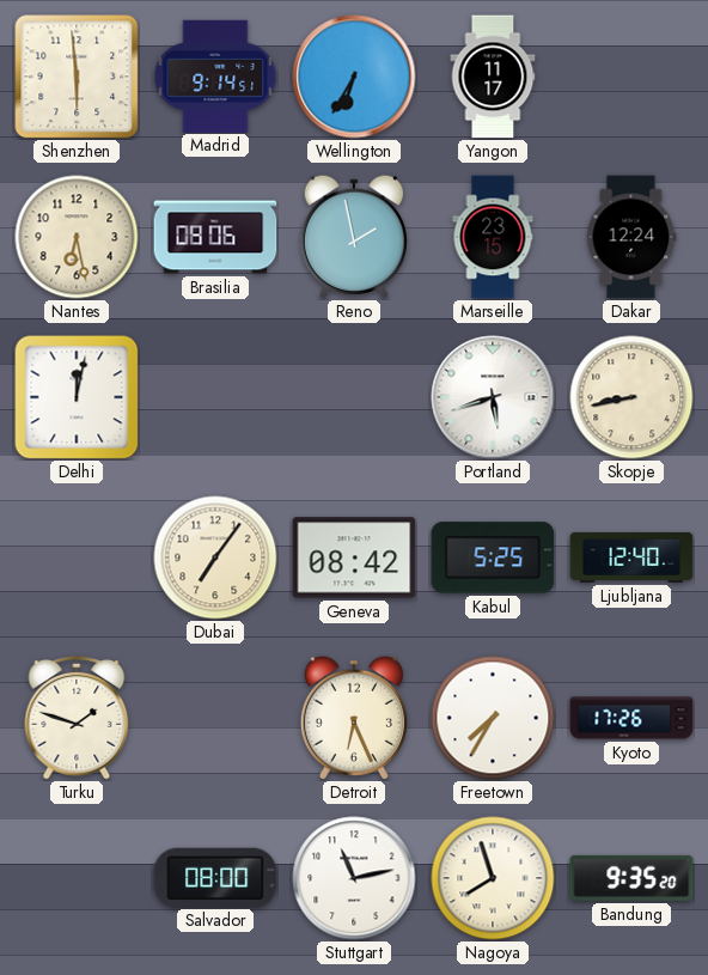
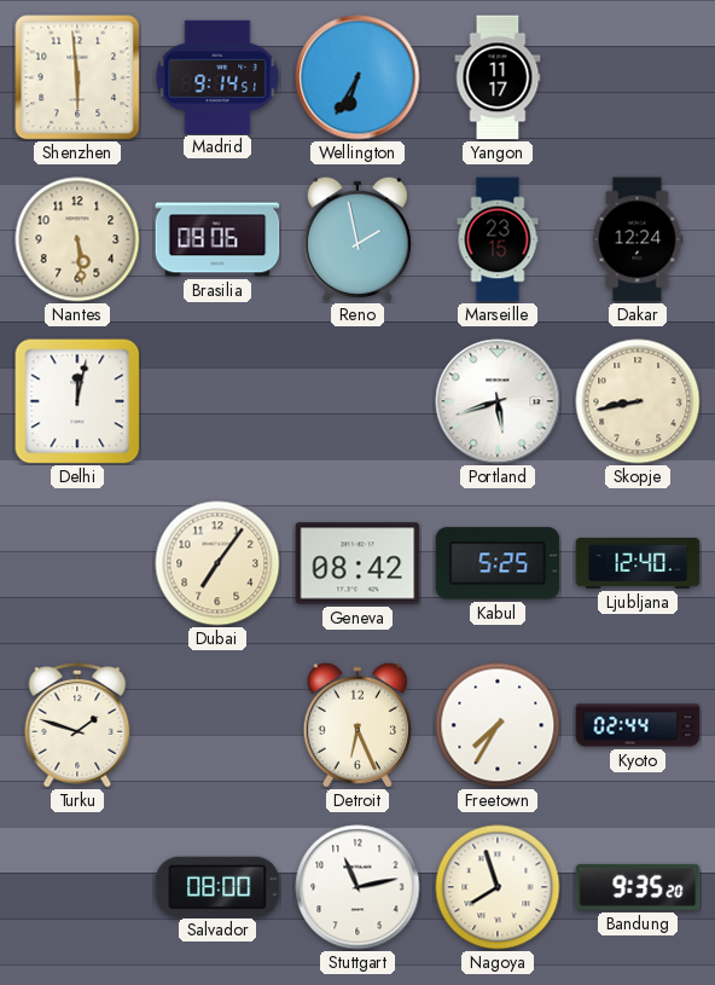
Nantes: 6:28 -> 5:29
Kyoto: 17:26 -> 02:44
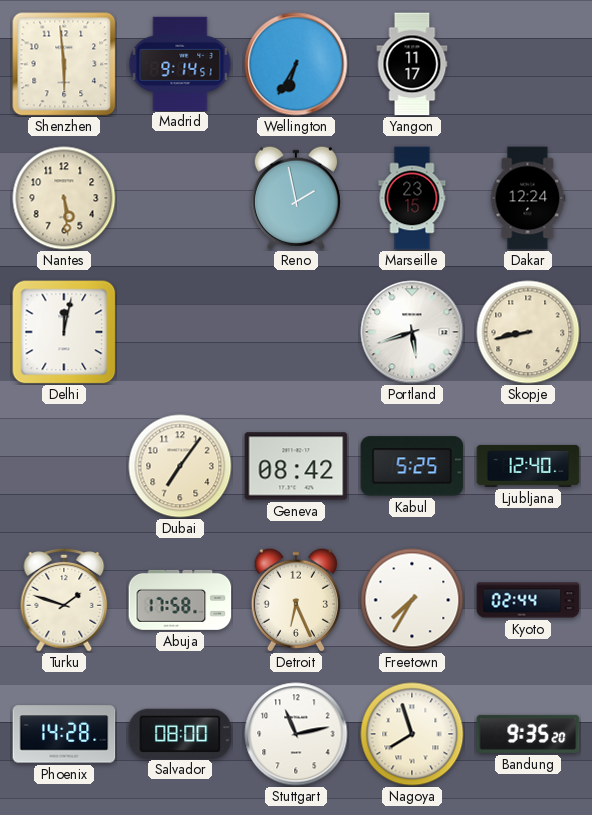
Brasilia: 08:06 -> none
Abuja: none -> 17:58
Phoenix: none -> 14:28
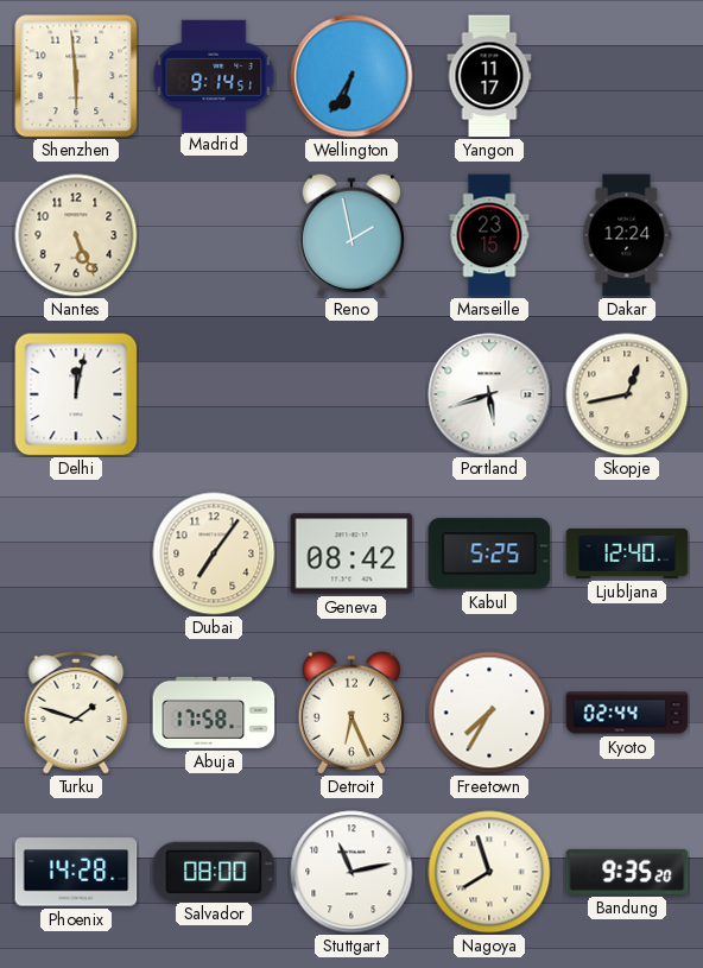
Nantes: 5:29 -> 5:26
Skopje: 8:43 -> 12:43
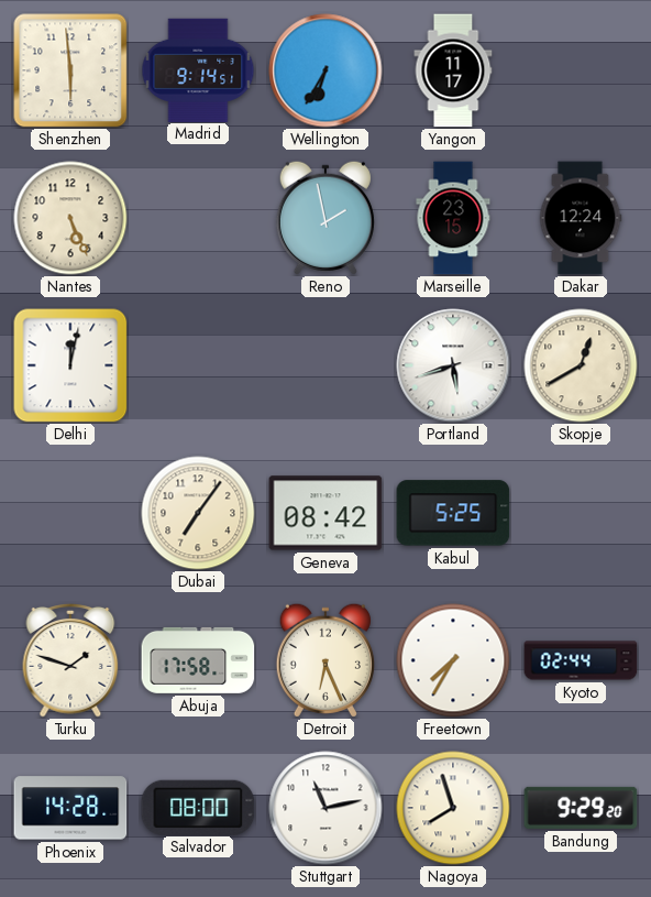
Skopje: 12:43 -> 12:40
Ljubljana: 12:40 -> none
Bandung: 9:35 -> 9:29
